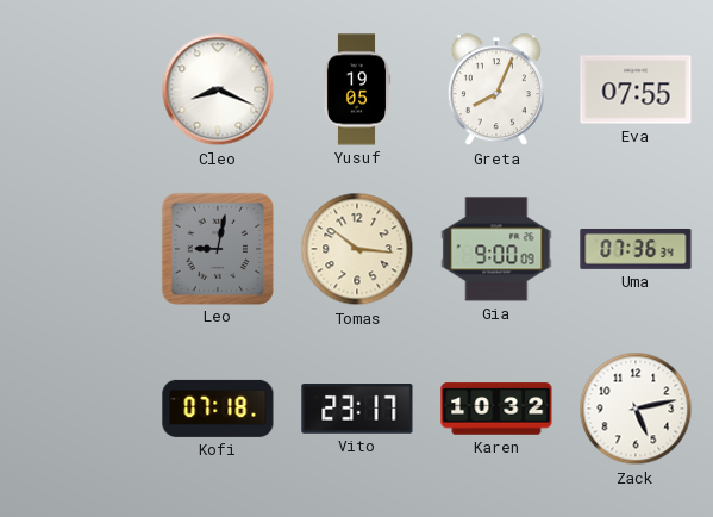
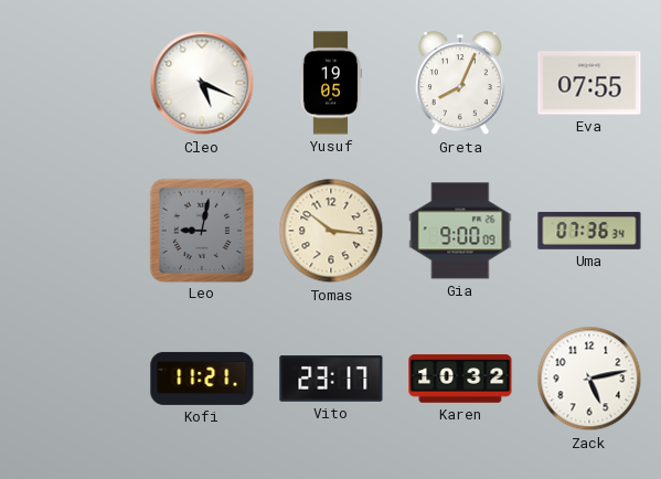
Cleo: 8:19 -> 5:19
Kofi: 07:18 -> 11:21
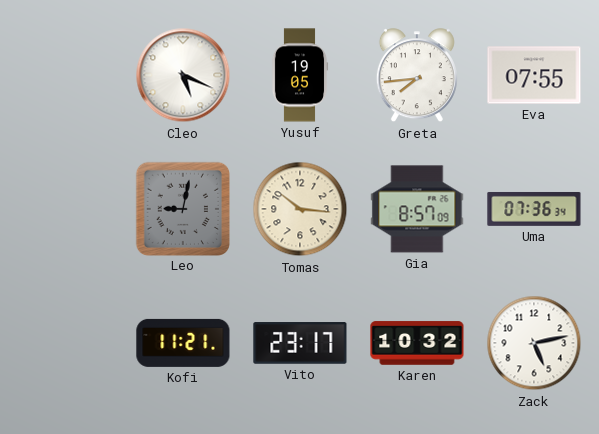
Greta: 8:04 -> 7:44
Gia: 9:00 -> 8:57
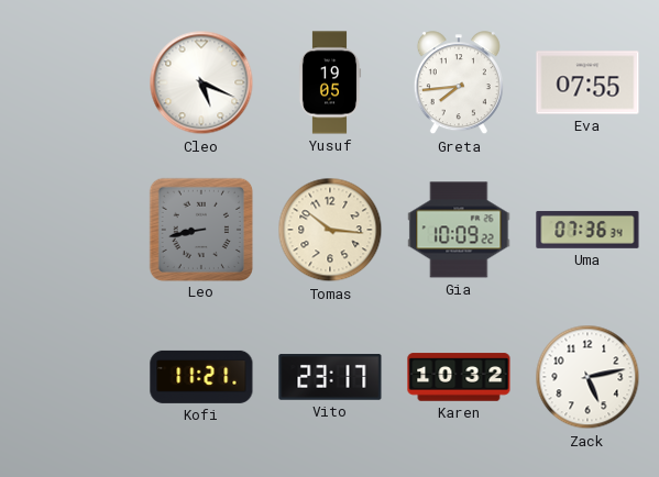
Leo: 9:02 -> 8:43
Gia: 8:57 -> 10:09
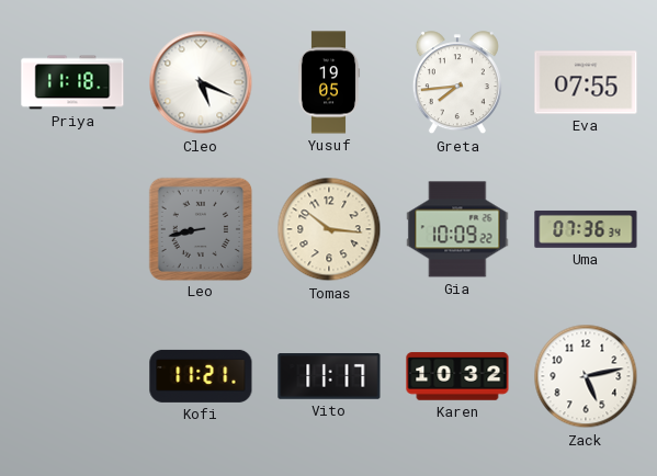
Priya: none -> 11:18
Vito: 23:17 -> 11:17
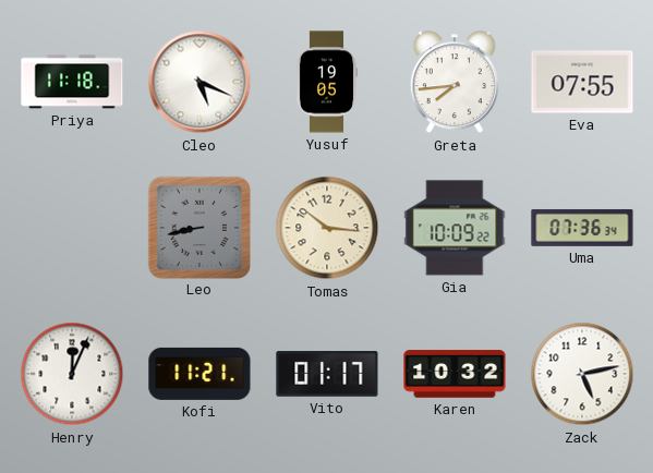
Henry: none -> 12:04
Vito: 11:17 -> 01:17
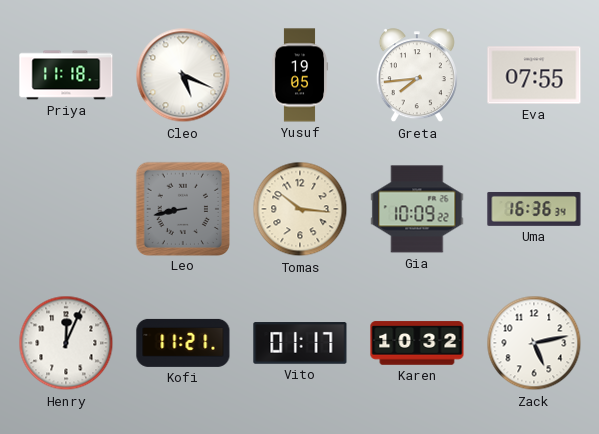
Uma: 07:36 -> 16:36
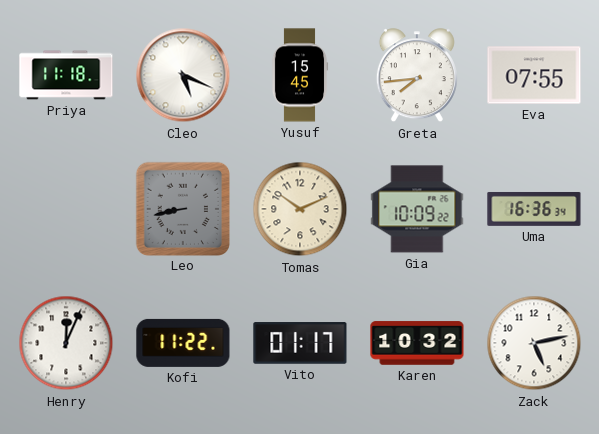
Yusuf: 19:05 -> 15:45
Tomas: 10:16 -> 10:11
Kofi: 11:21 -> 11:22
